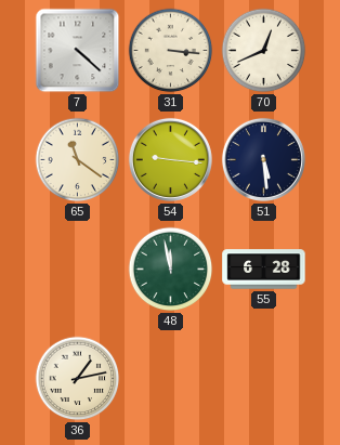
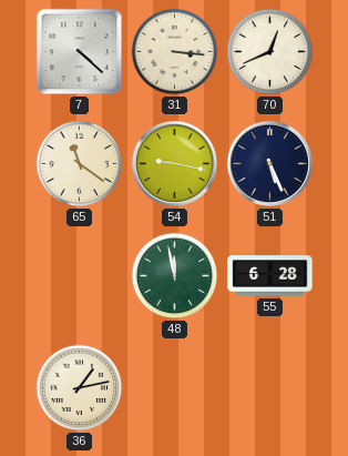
54: 9:16 -> 9:17
51: 5:29 -> 5:26
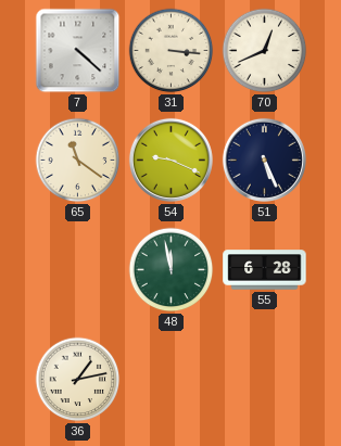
54: 9:17 -> 9:19
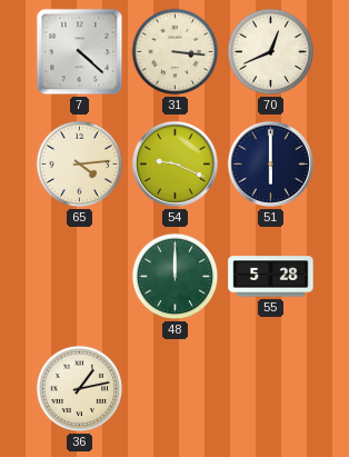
65: 11:21 -> 4:14
51: 5:26 -> 6:00
48: 11:58 -> 12:00
55: 6:28 -> 5:28
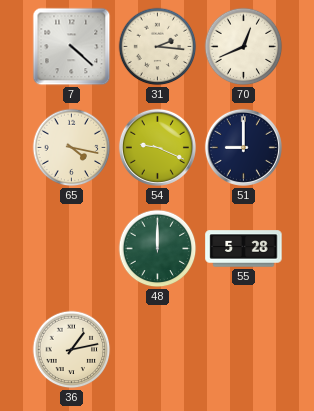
31: 3:16 -> 2:16
65: 4:14 -> 4:17
51: 6:00 -> 9:00
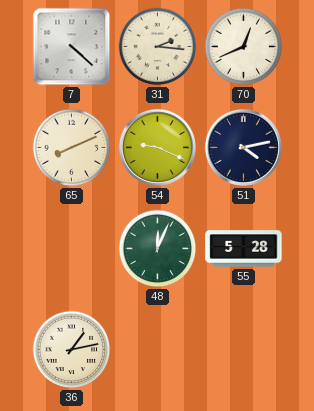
65: 4:17 -> 8:11
51: 9:00 -> 4:13
48: 12:00 -> 12:04
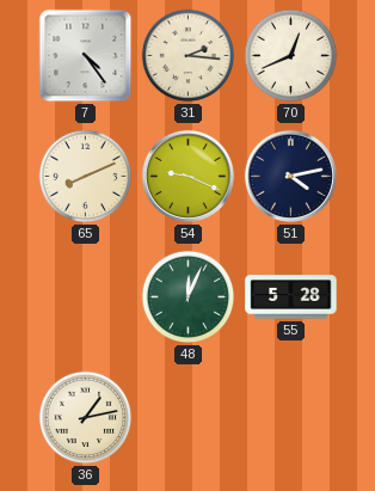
7: 4:22 -> 4:24
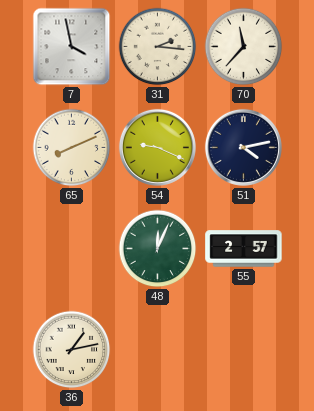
7: 4:24 -> 3:58
70: 12:41 -> 11:37
55: 5:28 -> 2:57
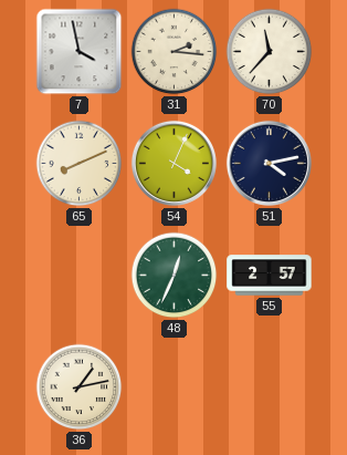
54: 9:19 -> 4:04
48: 12:04 -> 12:34
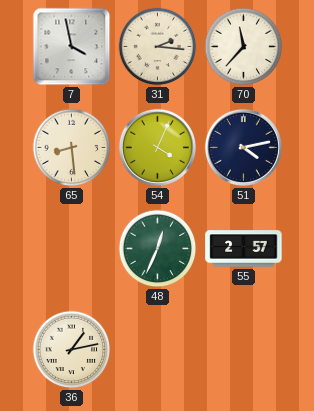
65: 8:11 -> 8:29
